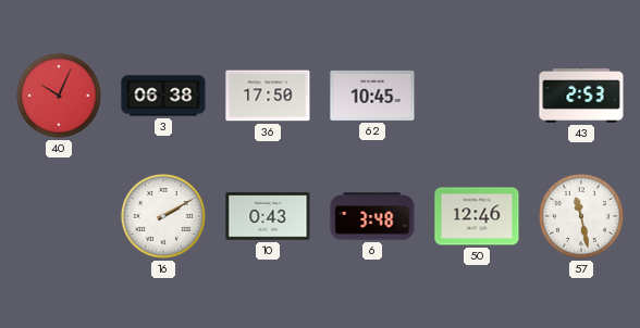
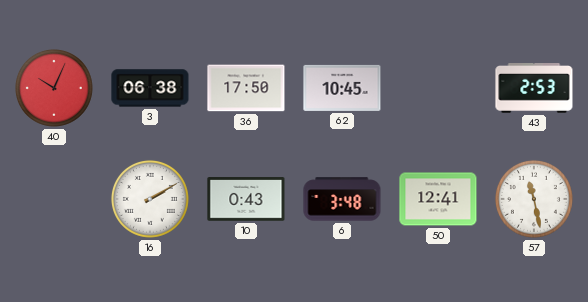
50: 12:46 -> 12:41
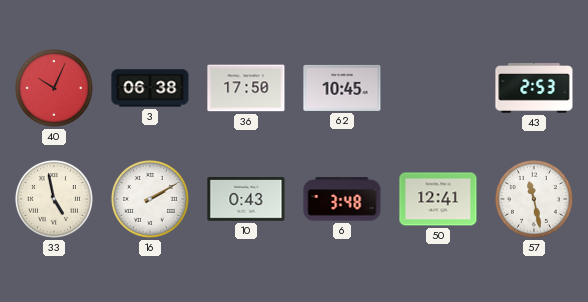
33: none -> 4:58
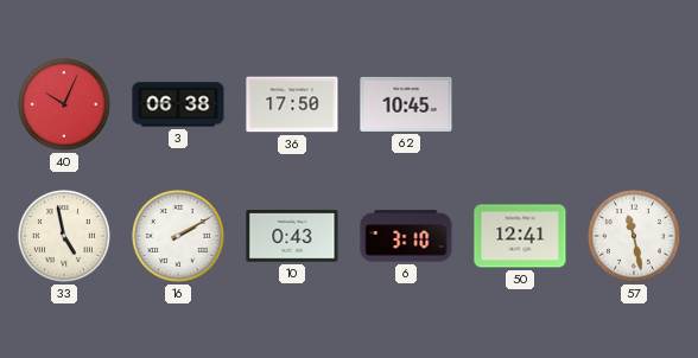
43: 2:53 -> none
6: 3:48 -> 3:10
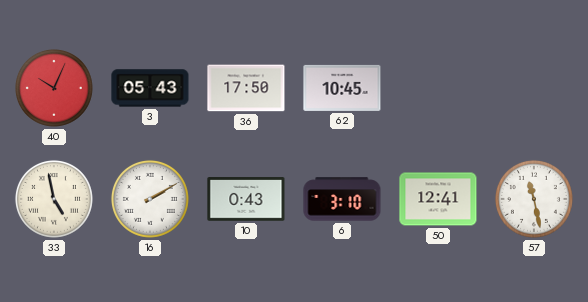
3: 06:38 -> 05:43
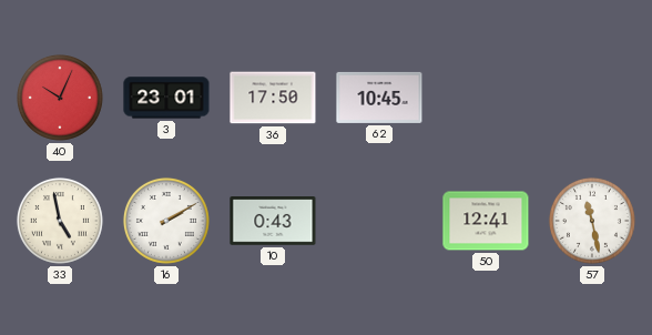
3: 05:43 -> 23:01
6: 3:10 -> none
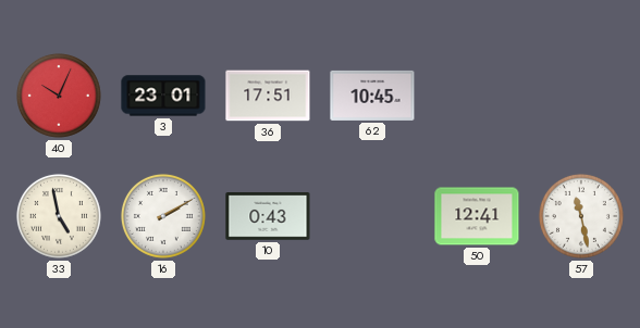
36: 17:50 -> 17:51
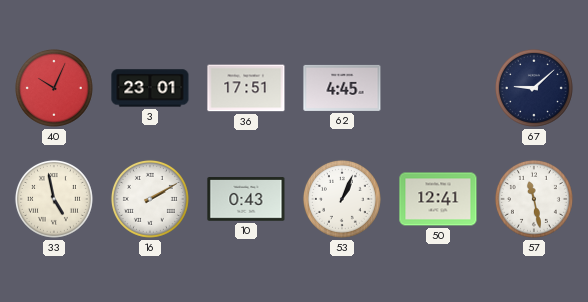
62: 10:45 -> 4:45
67: none -> 9:08
53: none -> 1:04
